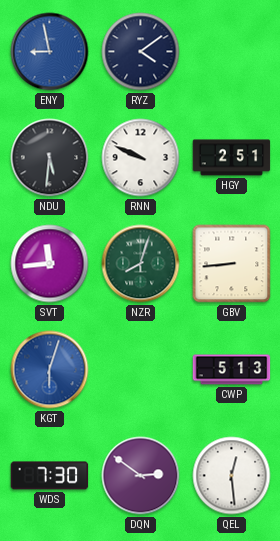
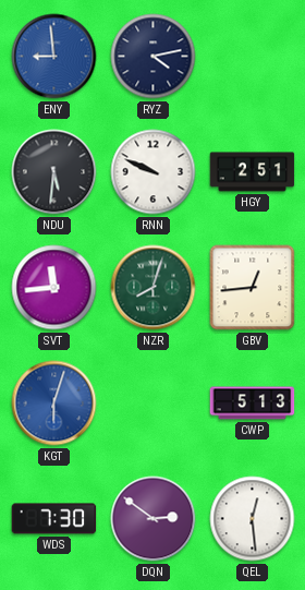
ENY: 8:58 -> 8:59
RYZ: 4:09 -> 4:13
GBV: 8:44 -> 12:44
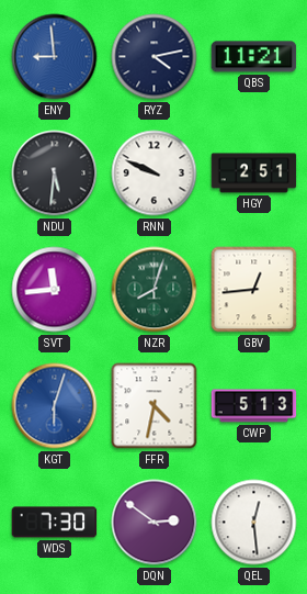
QBS: none -> 11:21
FFR: none -> 4:32
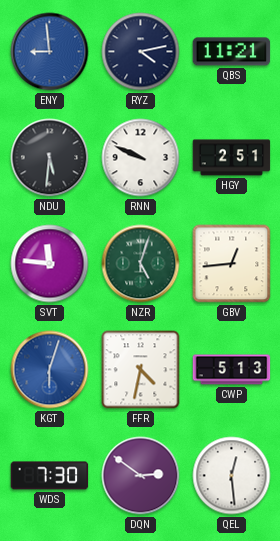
SVT: 11:44 -> 11:46
NZR: 8:03 -> 5:03
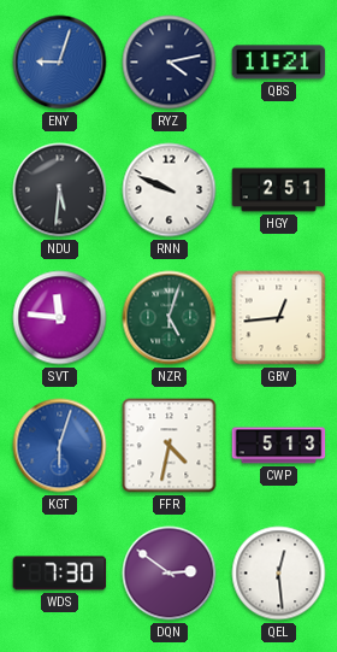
ENY: 8:59 -> 9:03
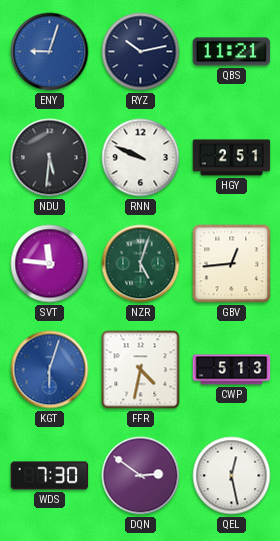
RYZ: 4:13 -> 10:13
QEL: 12:29 -> 12:28
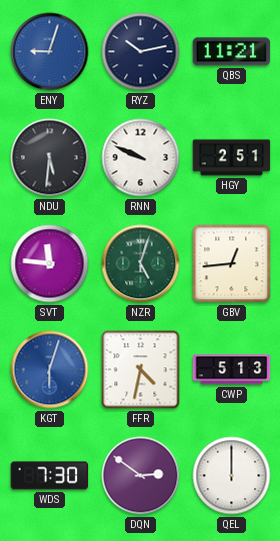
QEL: 12:28 -> 12:00
